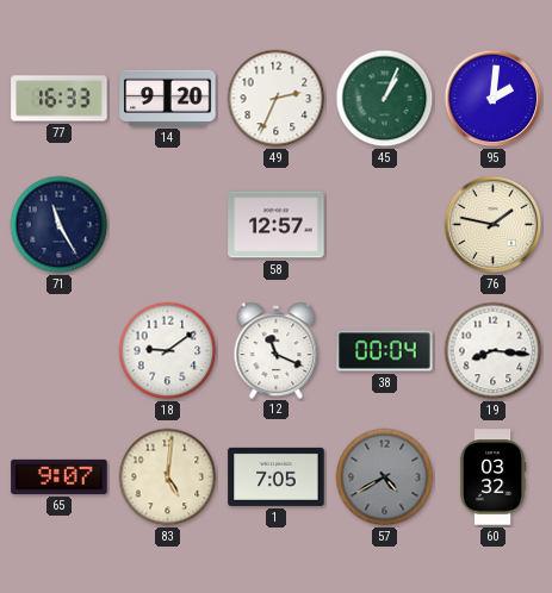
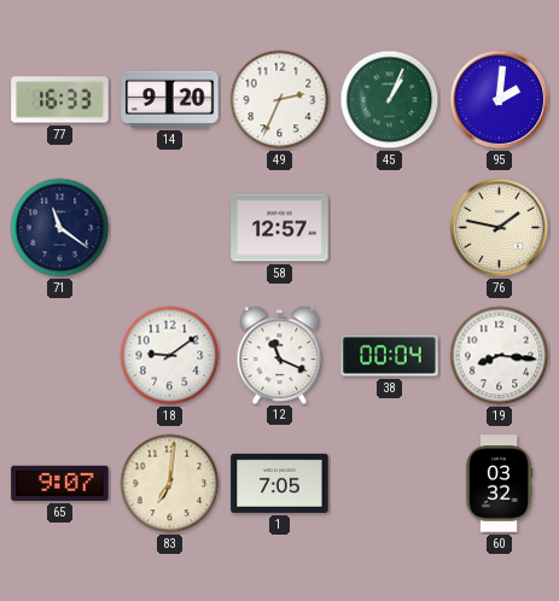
71: 11:25 -> 11:21
83: 5:01 -> 7:01
57: 4:40 -> none
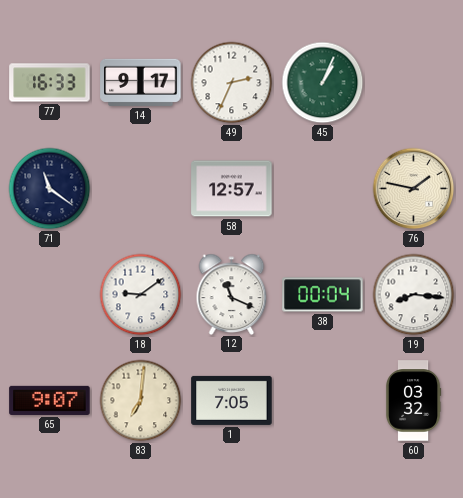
14: 9:20 -> 9:17
95: 2:01 -> none
